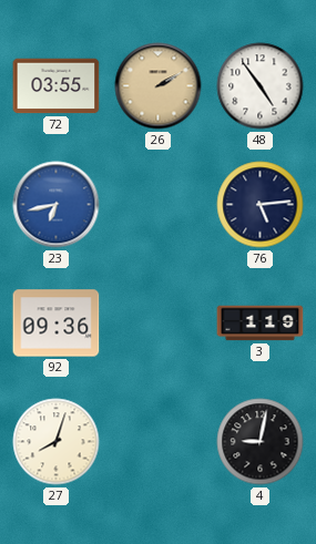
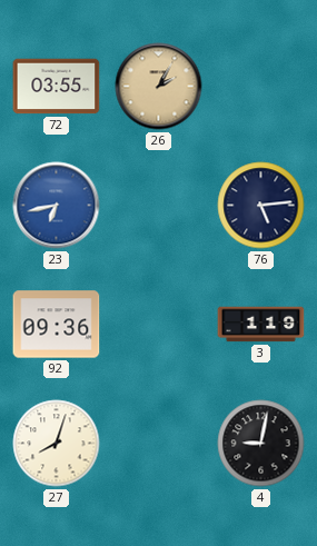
26: 2:10 -> 2:05
48: 4:54 -> none
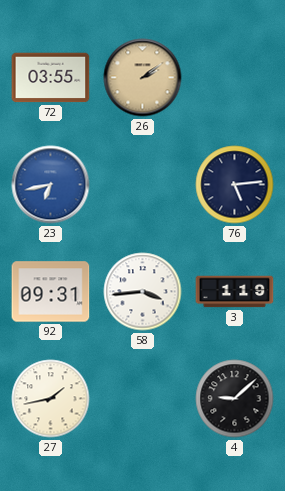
26: 2:05 -> 2:09
92: 09:36 -> 09:31
58: none -> 3:44
27: 8:03 -> 1:43
4: 9:02 -> 9:08
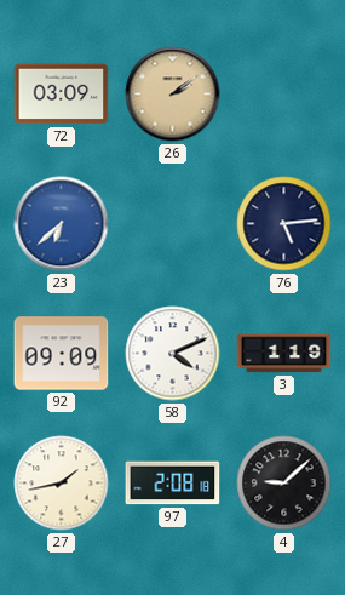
72: 03:55 -> 03:09
23: 6:43 -> 6:38
92: 09:31 -> 09:09
58: 3:44 -> 4:11
97: none -> 2:08
